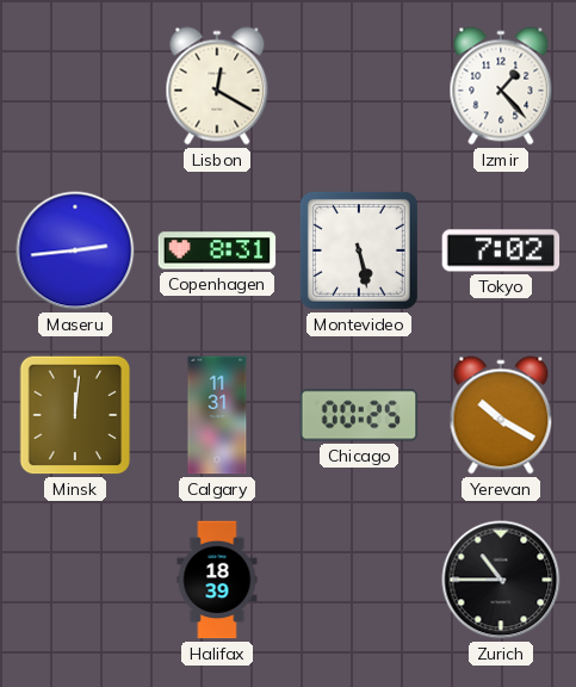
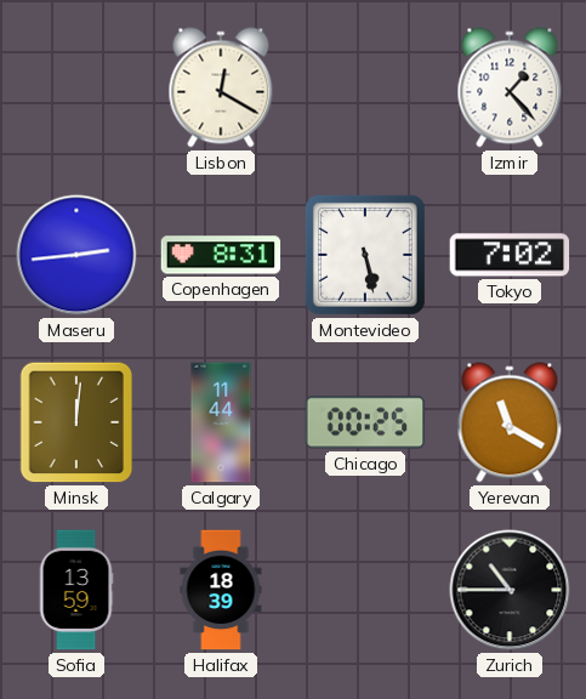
Calgary: 11:31 -> 11:44
Yerevan: 10:20 -> 11:20
Sofia: none -> 13:59
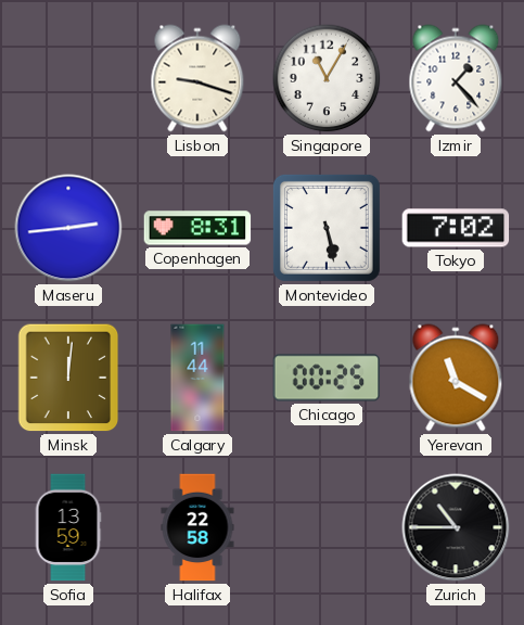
Lisbon: 12:20 -> 9:18
Singapore: none -> 11:05
Halifax: 18:39 -> 22:58
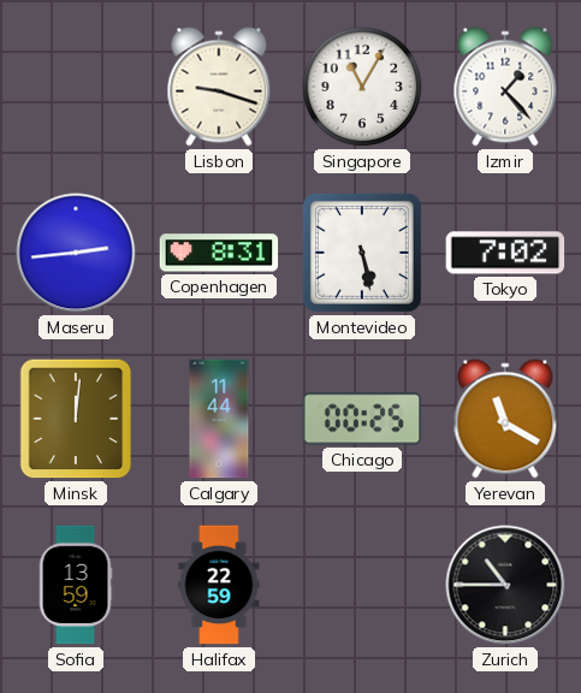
Halifax: 22:58 -> 22:59
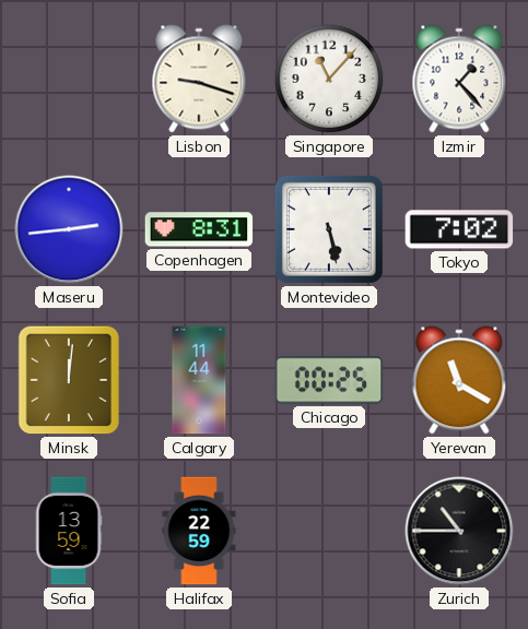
Singapore: 11:05 -> 11:07
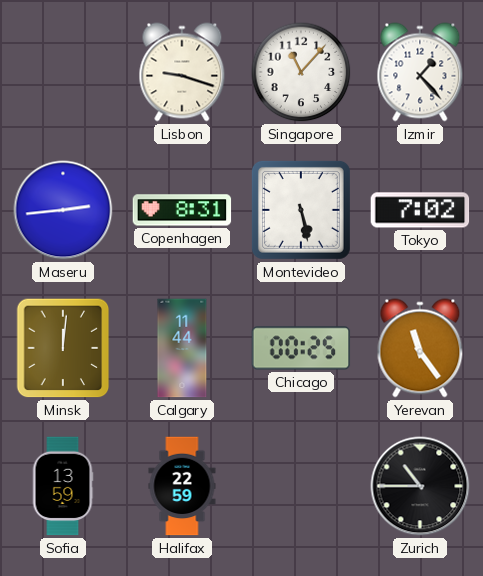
Yerevan: 11:20 -> 11:24
